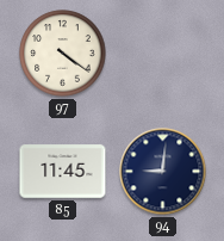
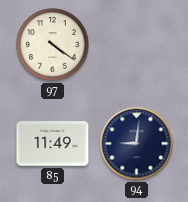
85: 11:45 -> 11:49
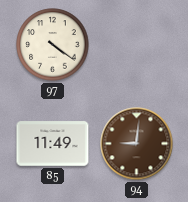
94 dial: navy -> brown
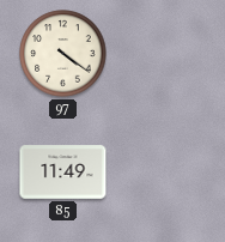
94: 9:01 -> none
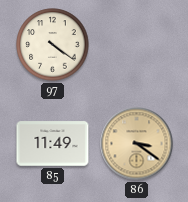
86: none -> 3:21
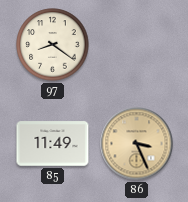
97: 4:21 -> 8:21
86: 3:21 -> 3:26
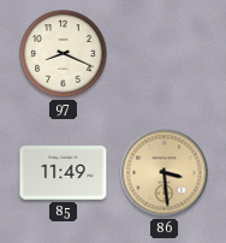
97: 8:21 -> 8:19
86: 3:26 -> 3:29
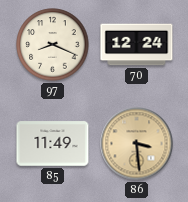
70: none -> 12:24
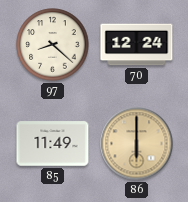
97: 8:19 -> 8:22
86: 3:29 -> 6:00
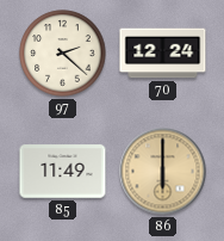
97: 8:22 -> 2:22
